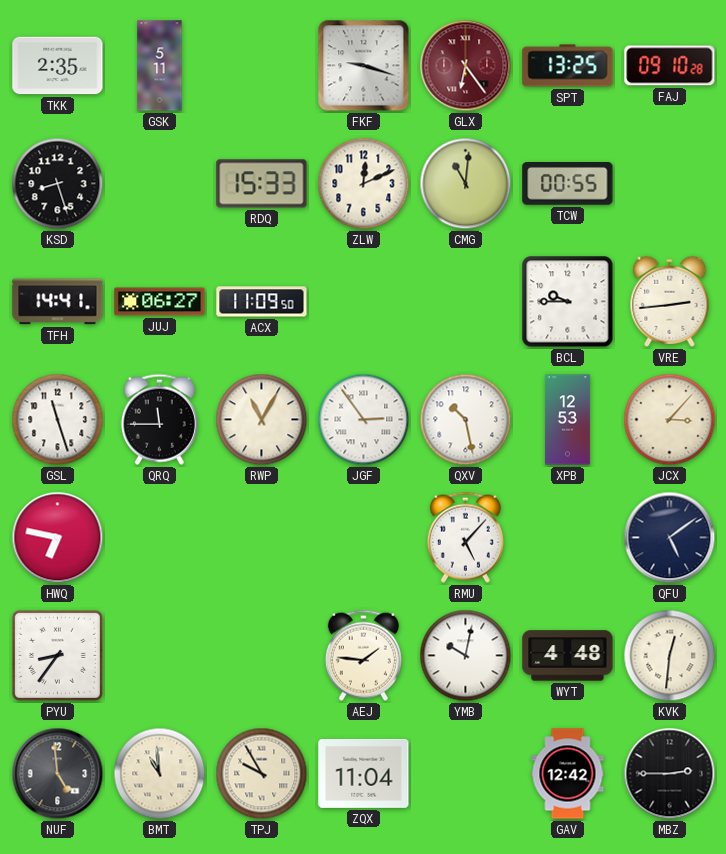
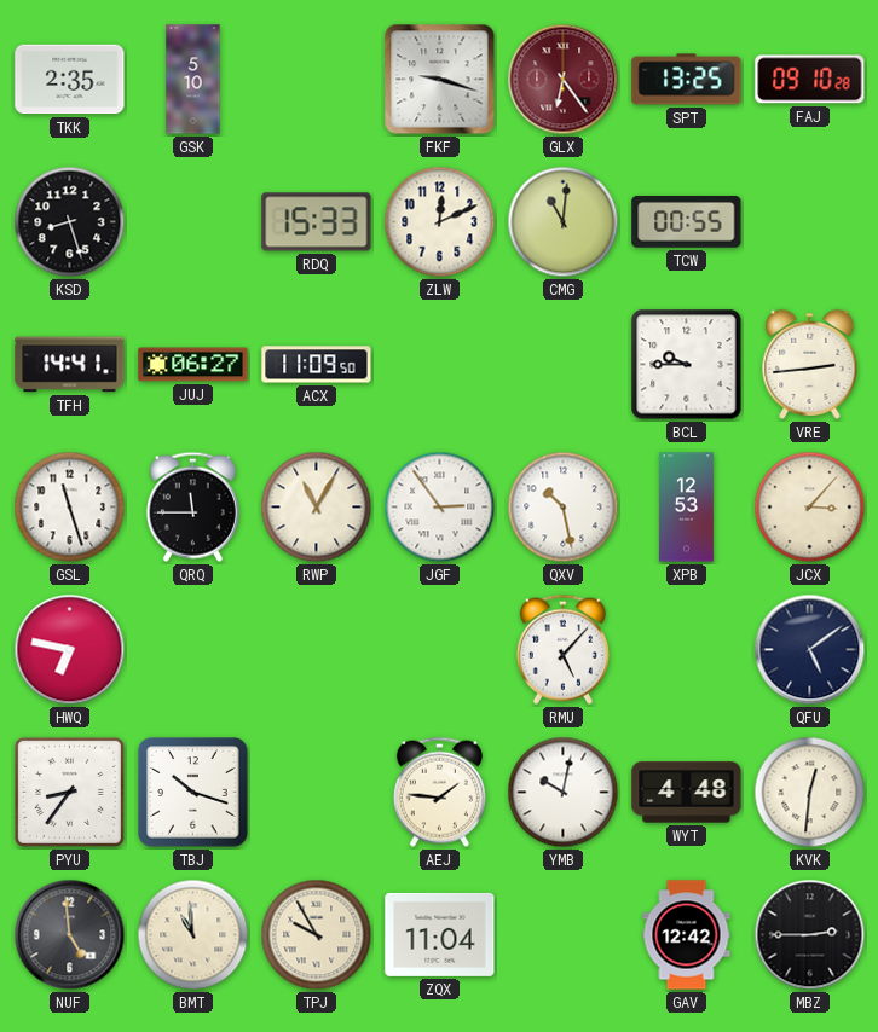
GSK: 5:11 -> 5:10
TBJ: none -> 10:18
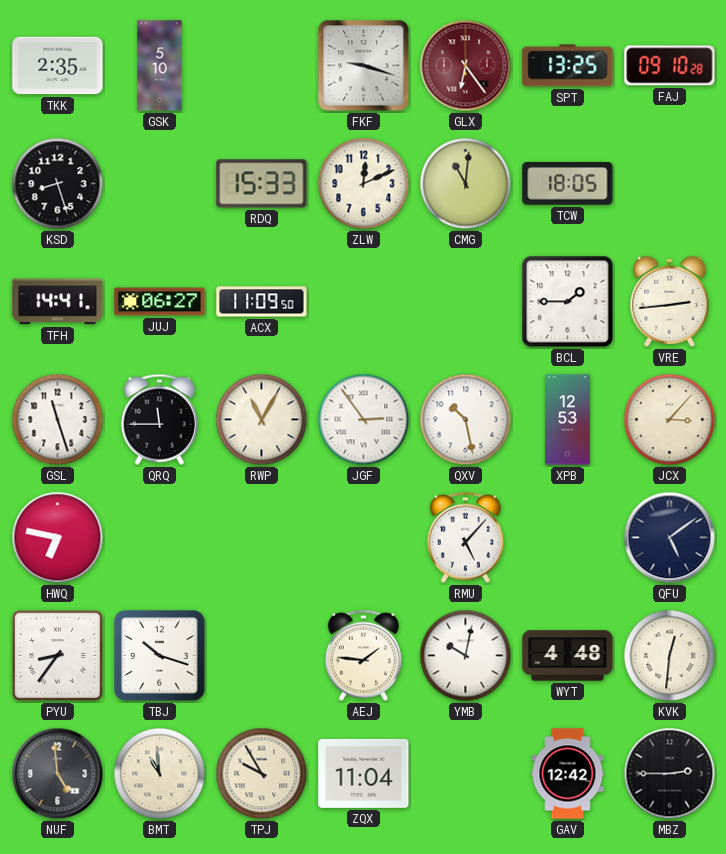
TCW: 00:55 -> 18:05
BCL: 9:45 -> 1:45
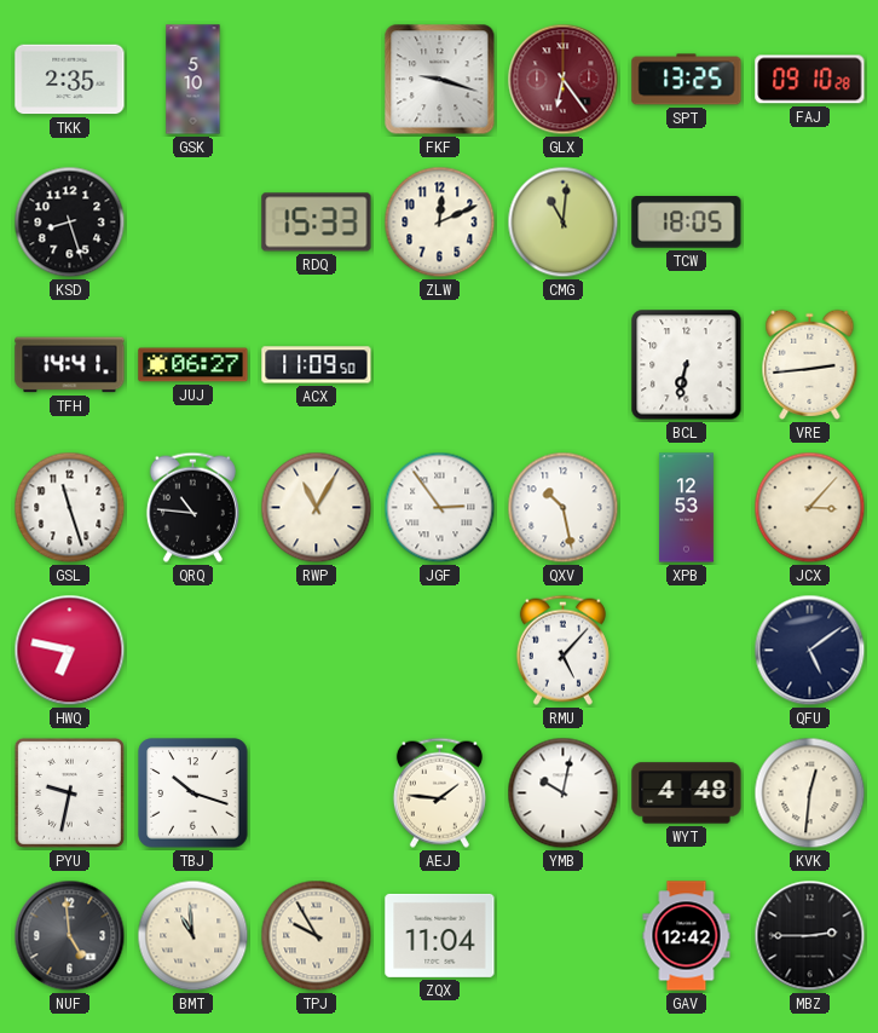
BCL: 1:45 -> 6:32
QRQ: 11:45 -> 10:46
PYU: 8:36 -> 9:32
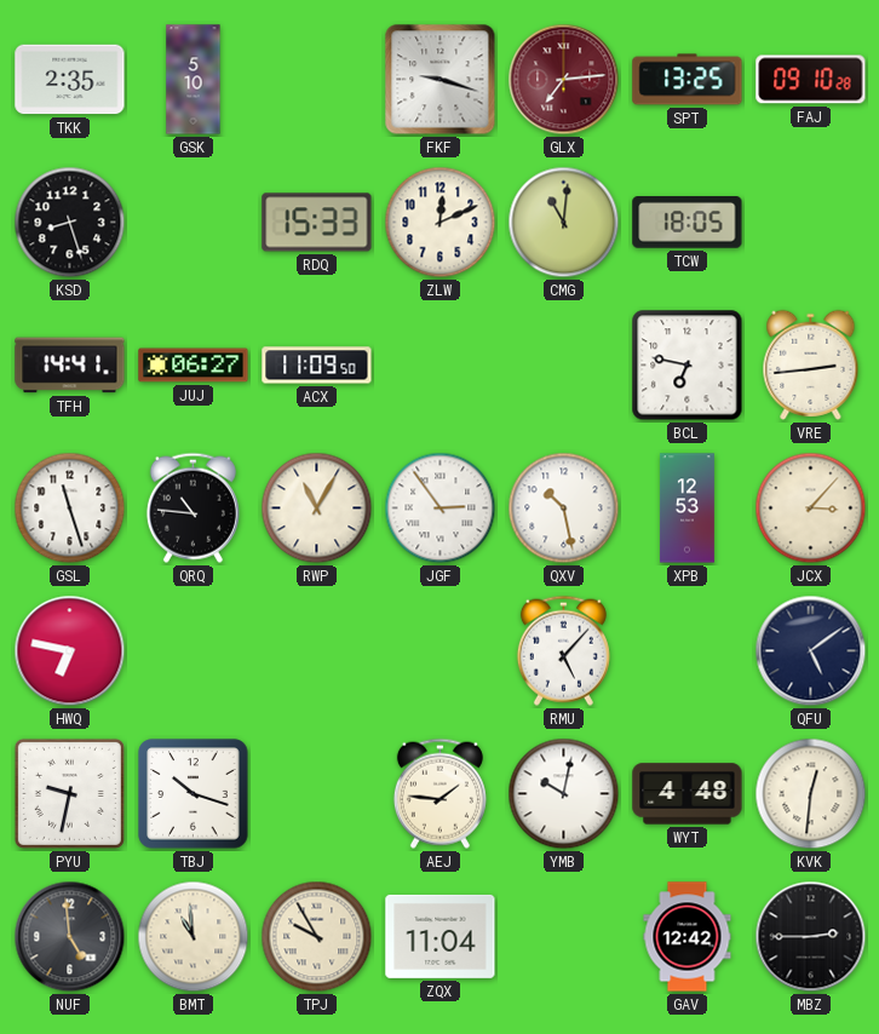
GLX: 6:24 -> 7:14
BCL: 6:32 -> 6:47
